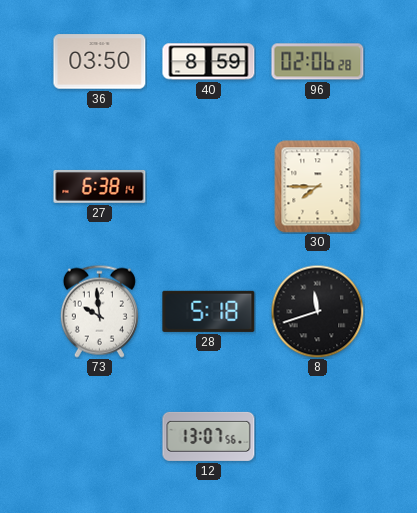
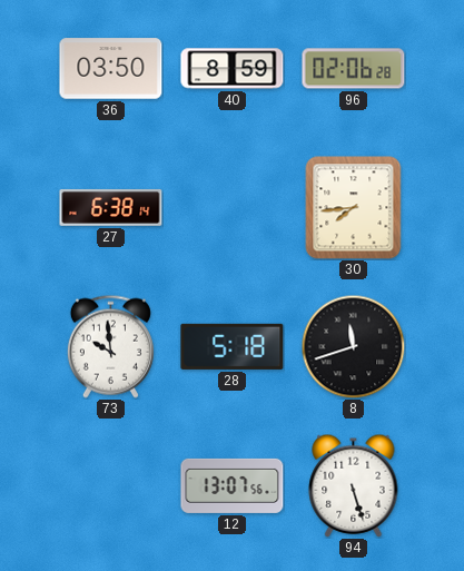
30: 7:45 -> 7:44
94: none -> 5:27
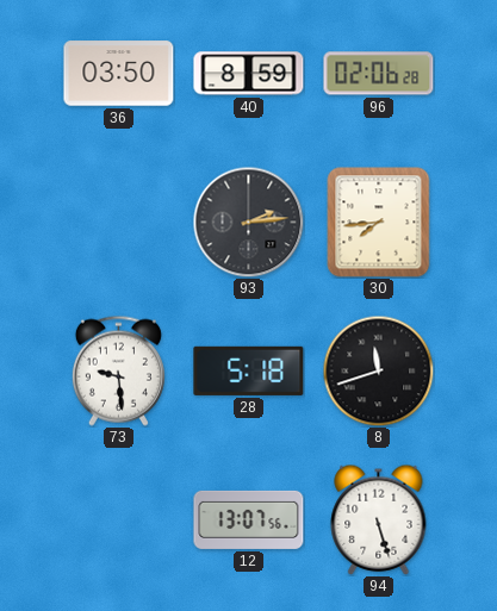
27: 6:38 -> none
93: none -> 2:14
73: 9:59 -> 9:29
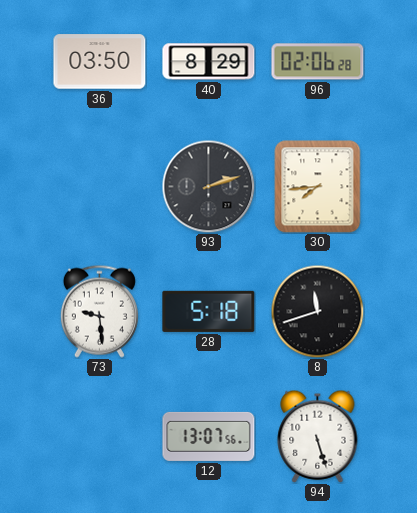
40: 8:59 -> 8:29
93: 2:14 -> 2:12
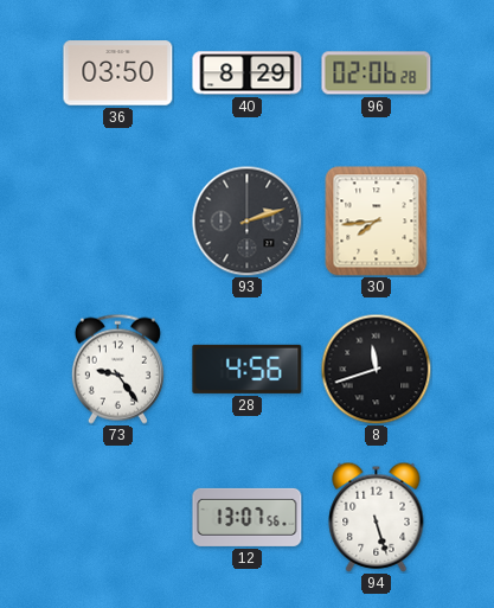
73: 9:29 -> 9:24
28: 5:18 -> 4:56
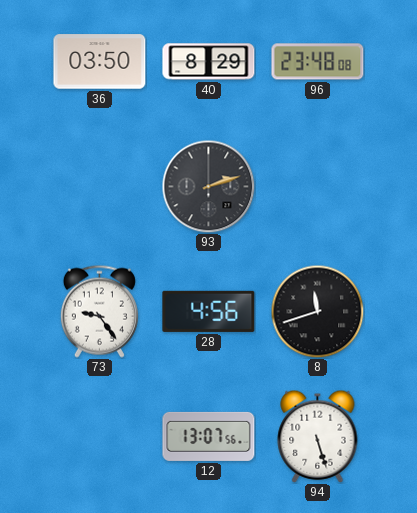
96: 02:06 -> 23:48
30: 7:44 -> none
